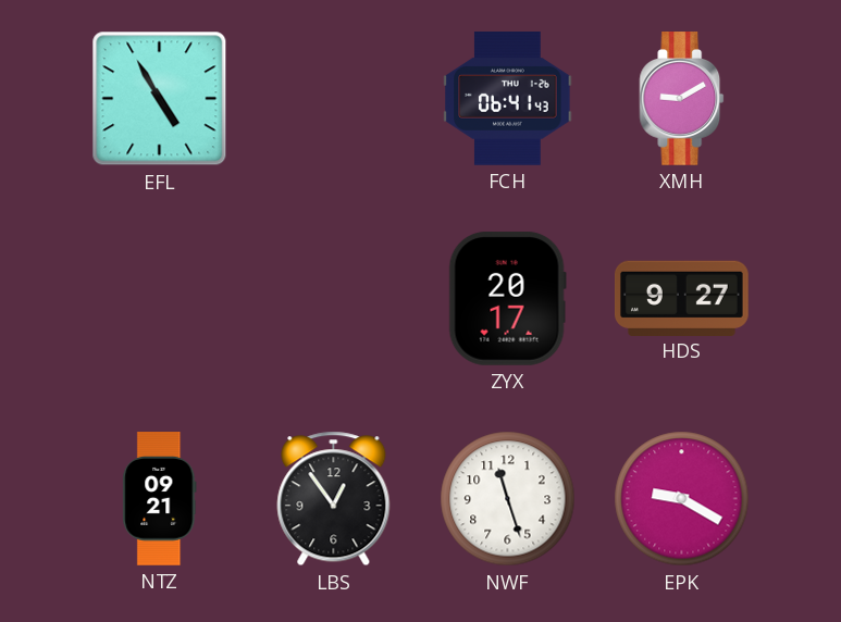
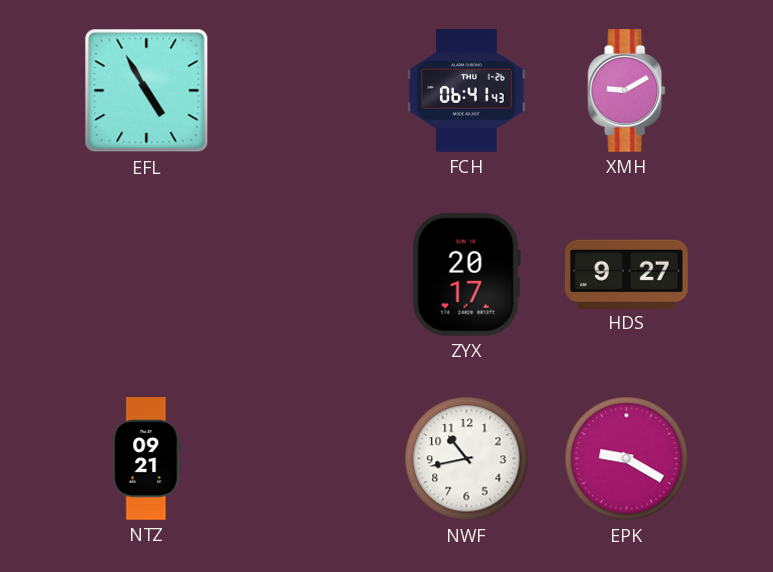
LBS: 12:54 -> none
NWF: 11:27 -> 10:43
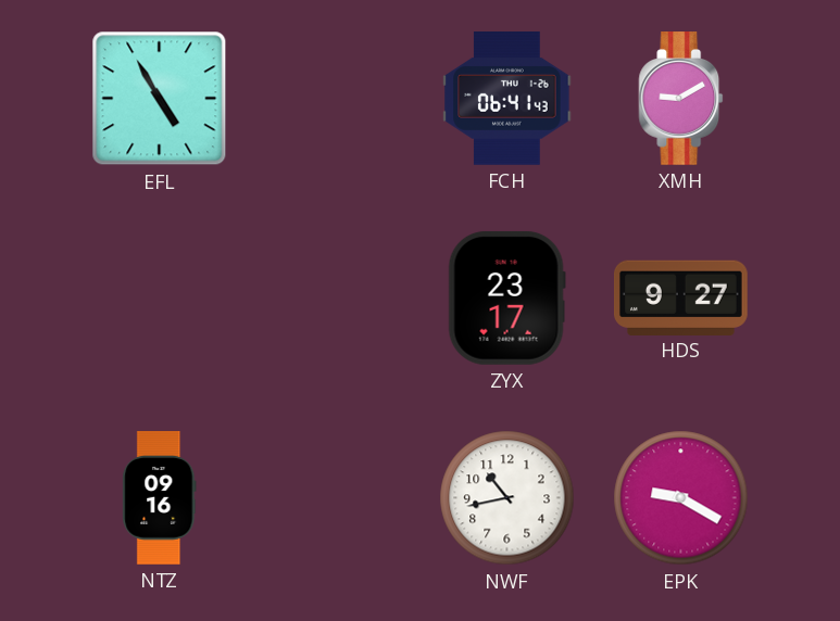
ZYX: 20:17 -> 23:17
NTZ: 09:21 -> 09:16
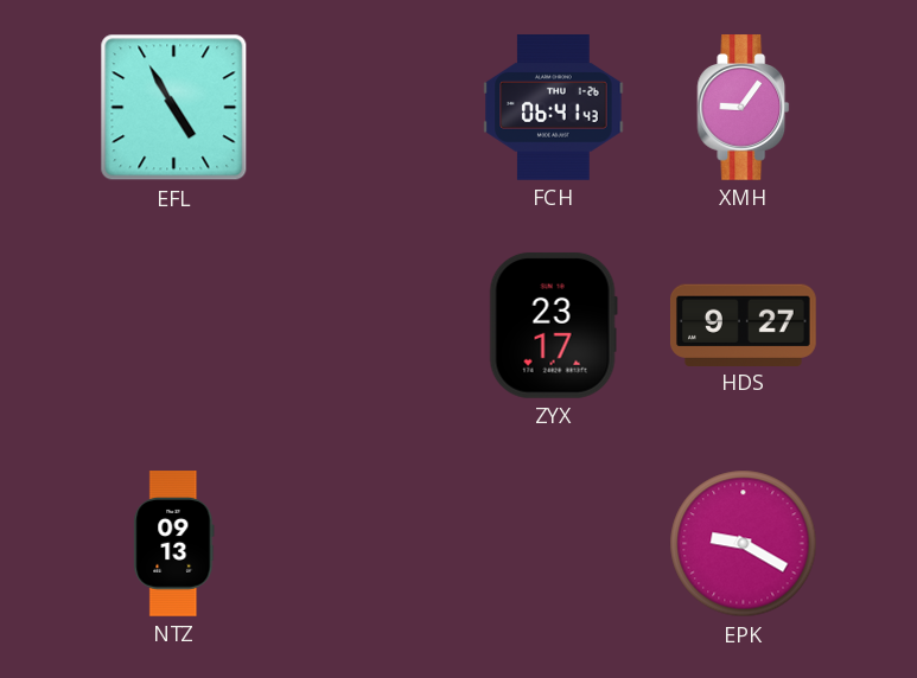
XMH: 9:10 -> 9:06
NTZ: 09:16 -> 09:13
NWF: 10:43 -> none
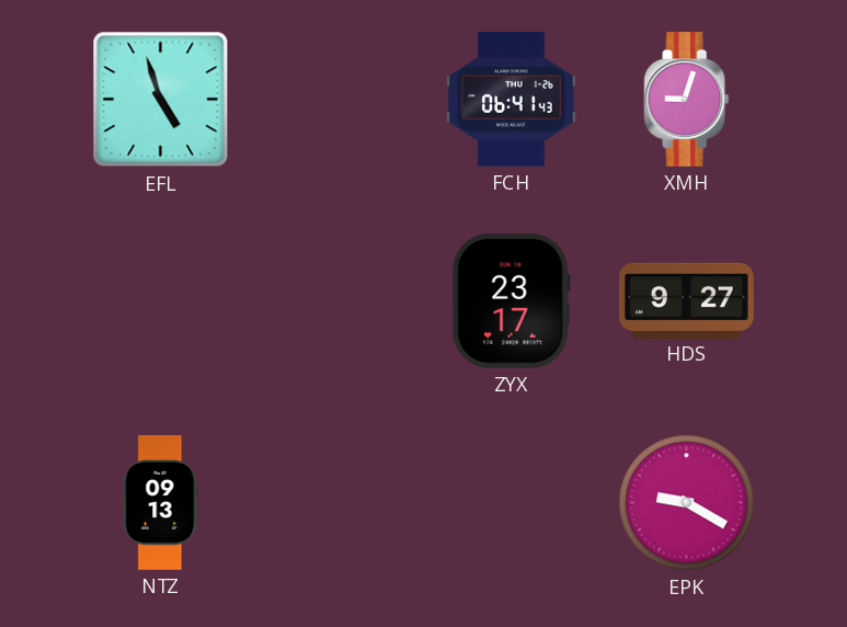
EFL: 4:55 -> 4:57
XMH: 9:06 -> 9:03
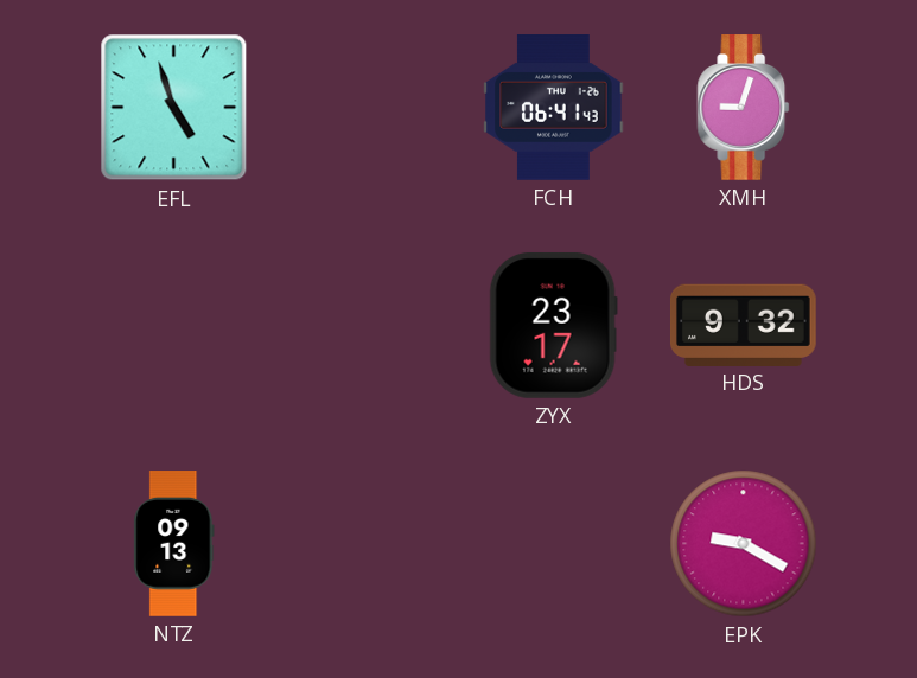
HDS: 9:27 -> 9:32
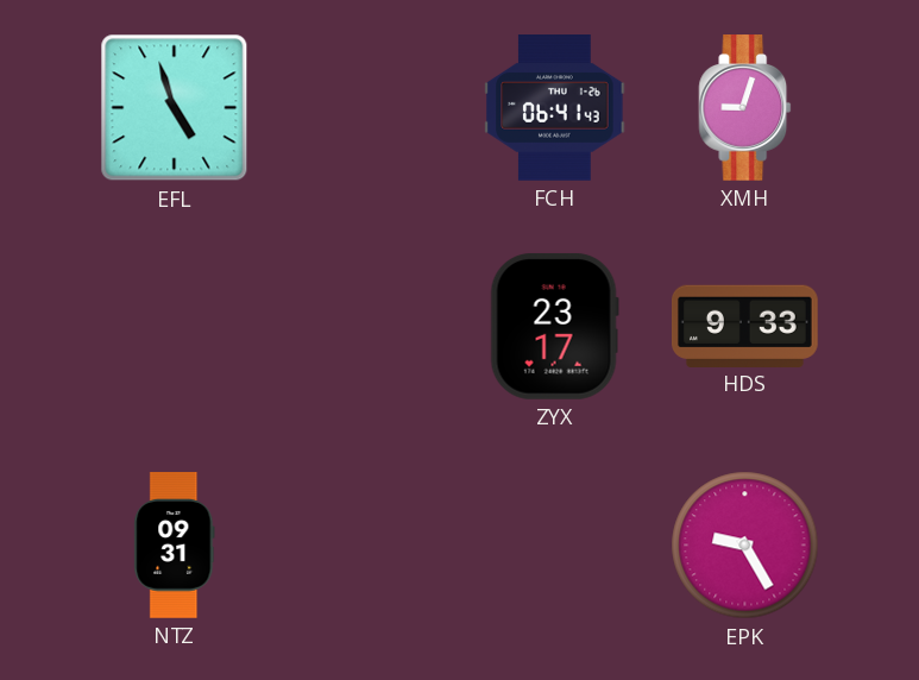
HDS: 9:32 -> 9:33
NTZ: 09:13 -> 09:31
EPK: 9:20 -> 9:25
